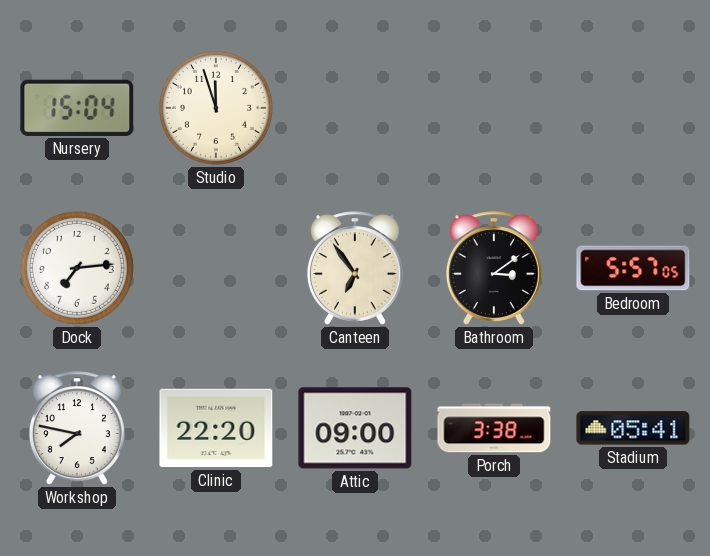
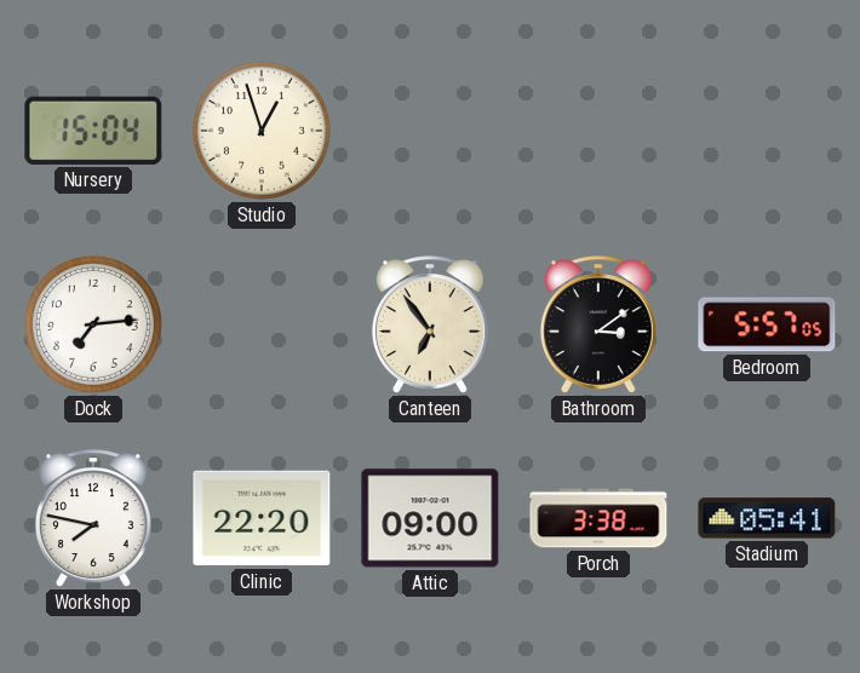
Studio: 11:57 -> 12:57
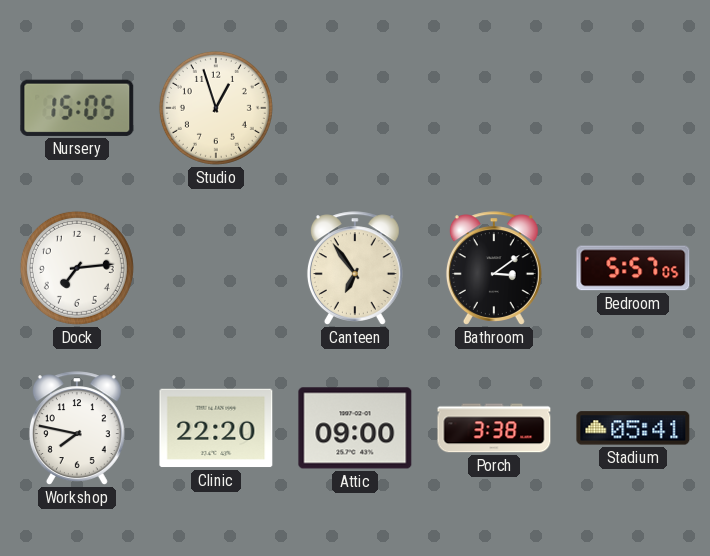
Nursery: 15:04 -> 15:05
